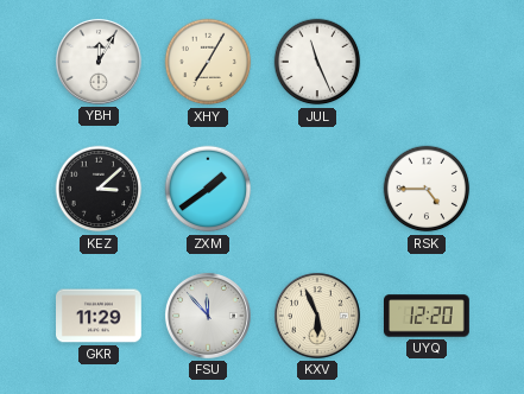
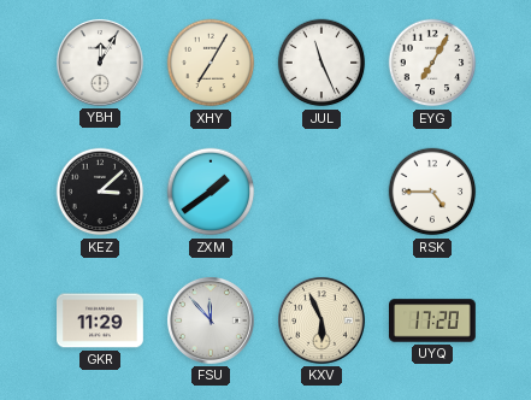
EYG: none -> 7:05
UYQ: 12:20 -> 17:20
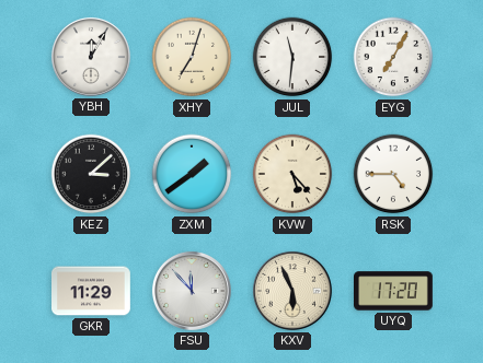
XHY: 7:05 -> 7:03
JUL: 11:26 -> 11:31
KVW: none -> 5:23
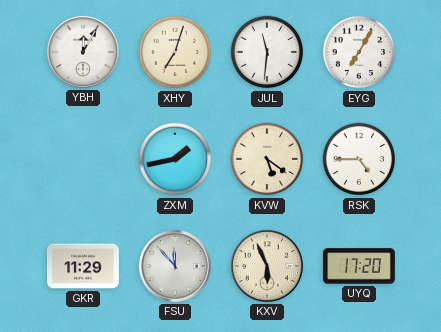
KEZ: 3:08 -> none
ZXM: 1:39 -> 1:43
KVW: 5:23 -> 5:21
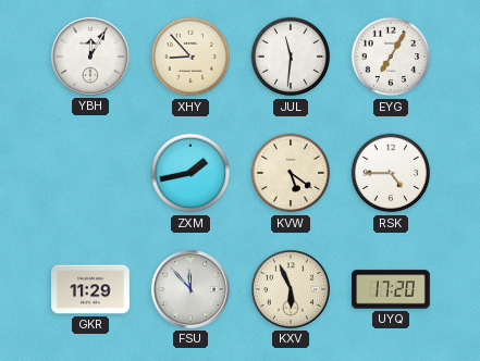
XHY: 7:03 -> 8:53
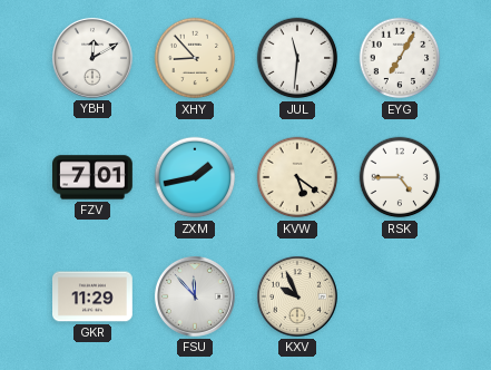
YBH: 12:05 -> 12:10
FZV: none -> 7:01
KXV: 5:56 -> 9:56
UYQ: 17:20 -> none
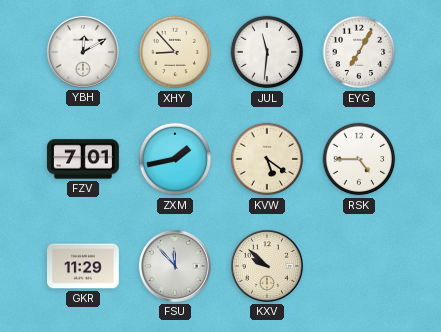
KXV: 9:56 -> 9:52
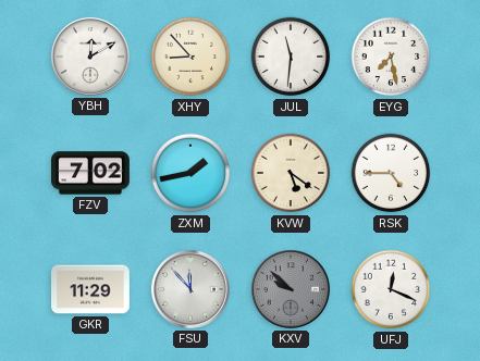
EYG: 7:05 -> 7:28
FZV: 7:01 -> 7:02
KXV dial: cream -> grey
UFJ: none -> 12:19
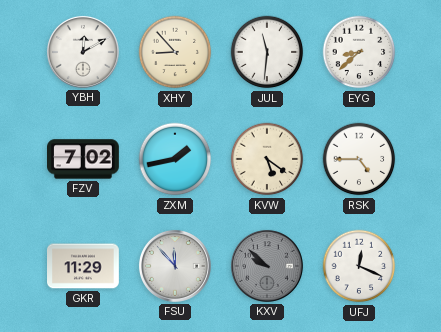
EYG: 7:28 -> 8:38
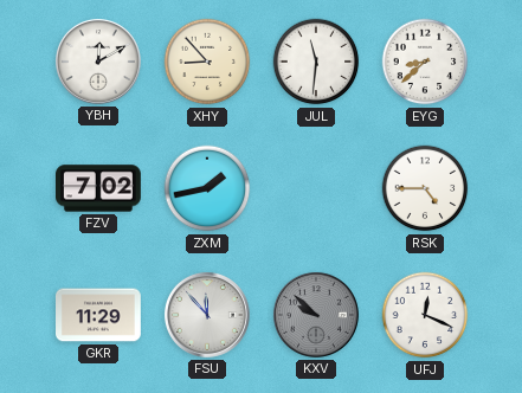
KVW: 5:21 -> none
